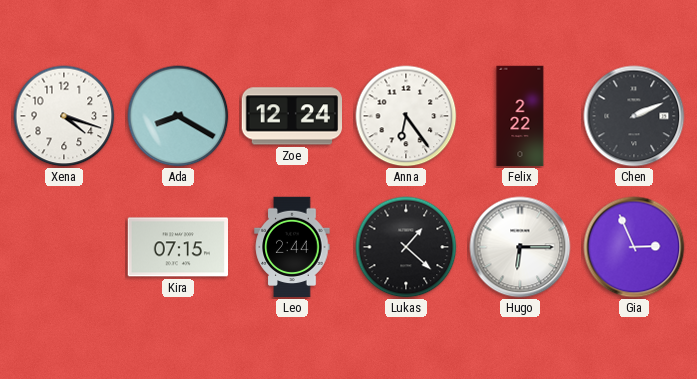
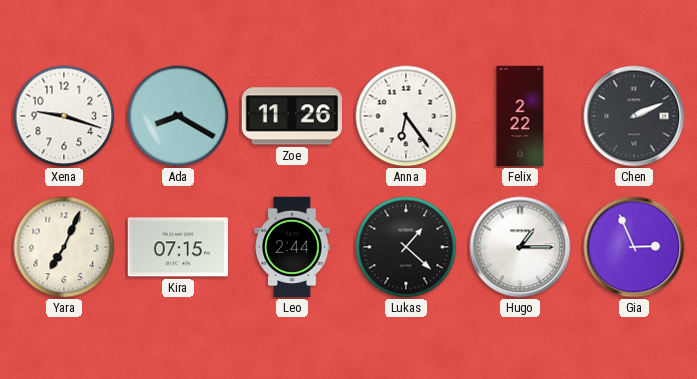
Xena: 4:18 -> 9:18
Zoe: 12:24 -> 11:26
Yara: none -> 7:04
Hugo: 6:15 -> 1:15
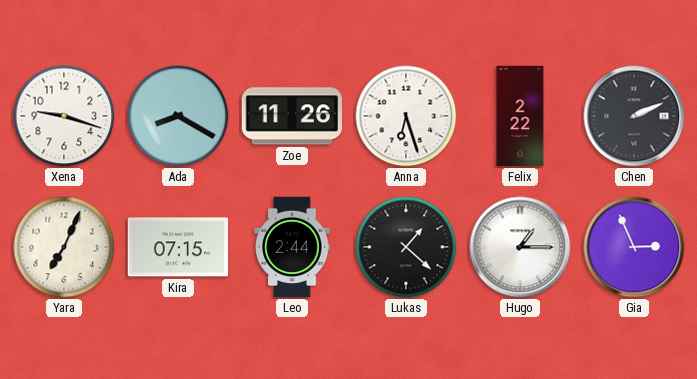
Anna: 6:24 -> 6:27
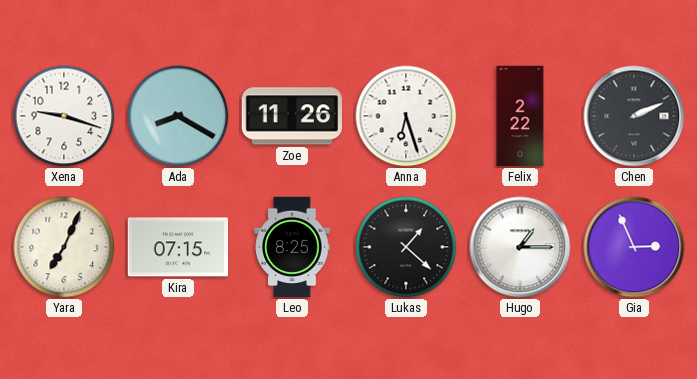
Leo: 2:44 -> 8:25
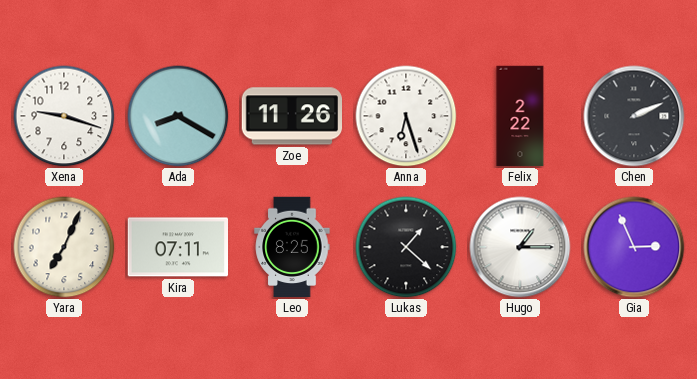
Kira: 07:15 -> 07:11
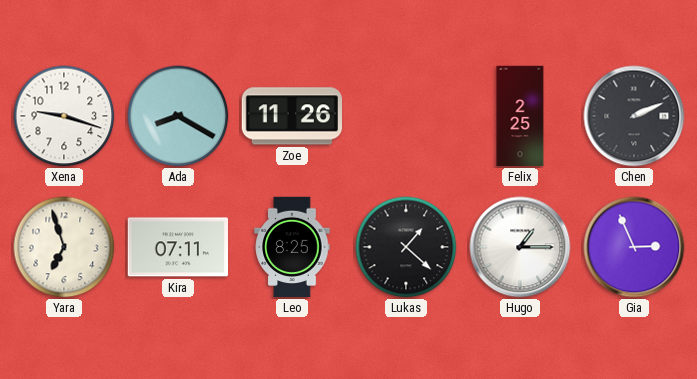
Anna: 6:27 -> none
Felix: 2:22 -> 2:25
Yara: 7:04 -> 6:57
